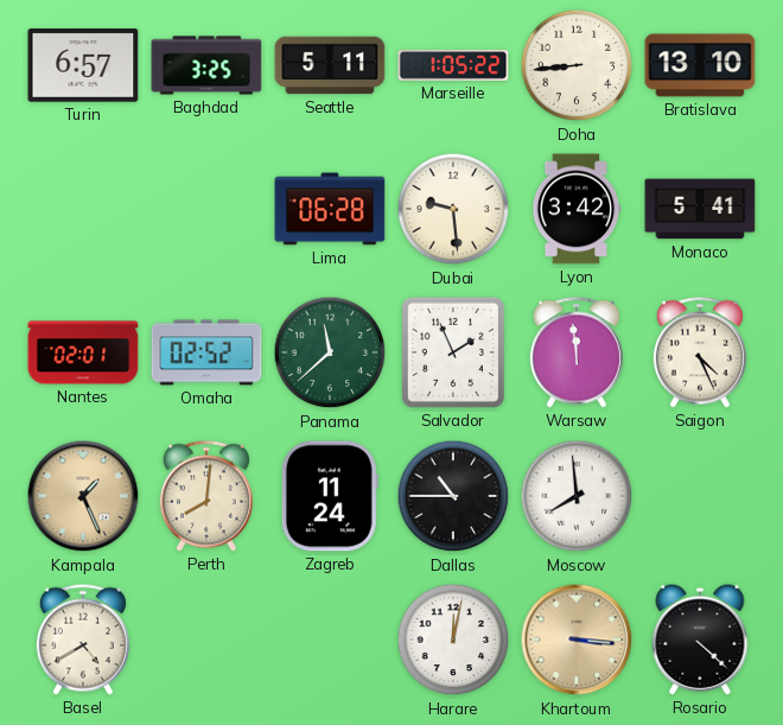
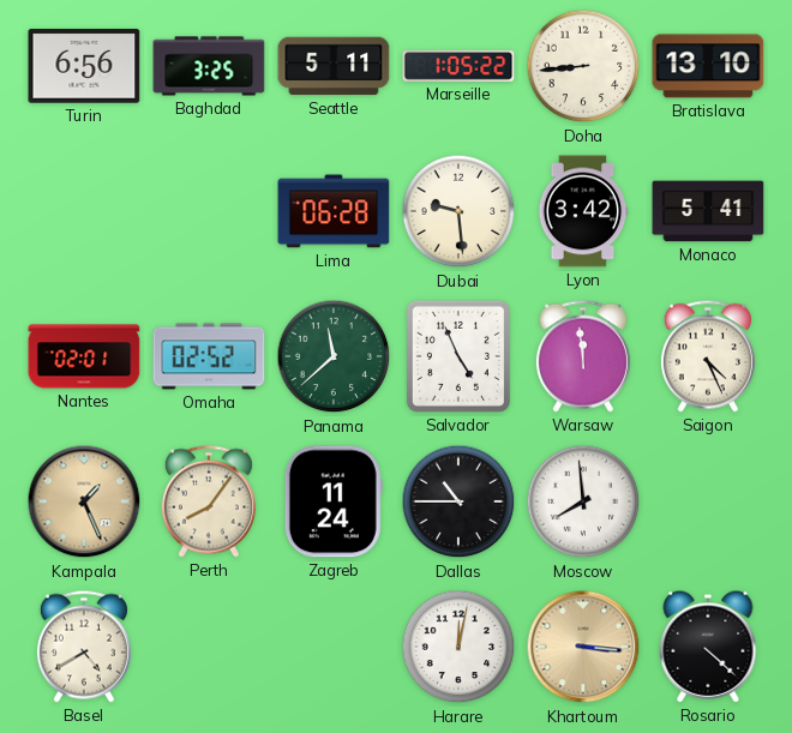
Turin: 6:57 -> 6:56
Salvador: 1:56 -> 4:56
Perth: 8:01 -> 8:06
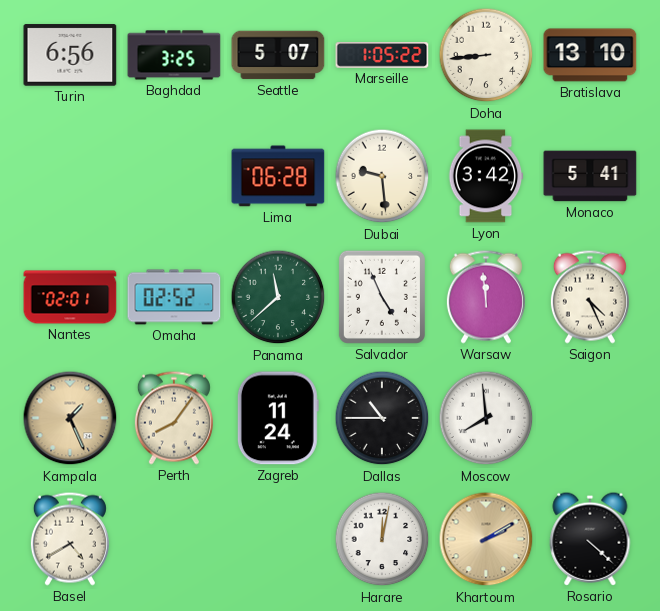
Seattle: 5:11 -> 5:07
Khartoum: 3:16 -> 2:10
